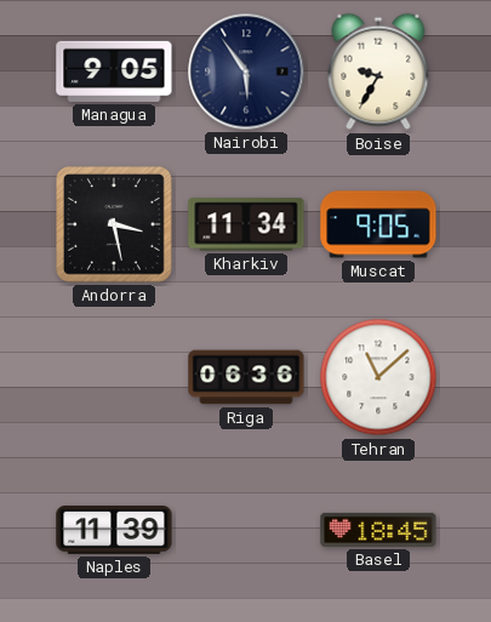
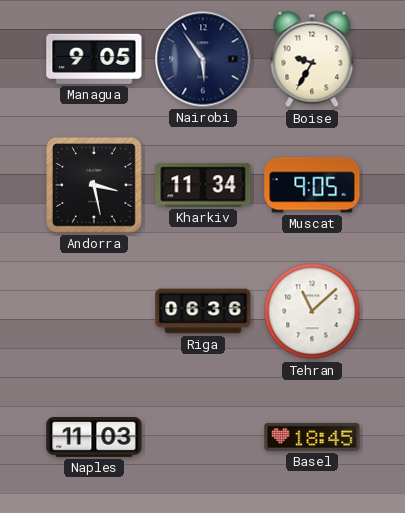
Naples: 11:39 -> 11:03
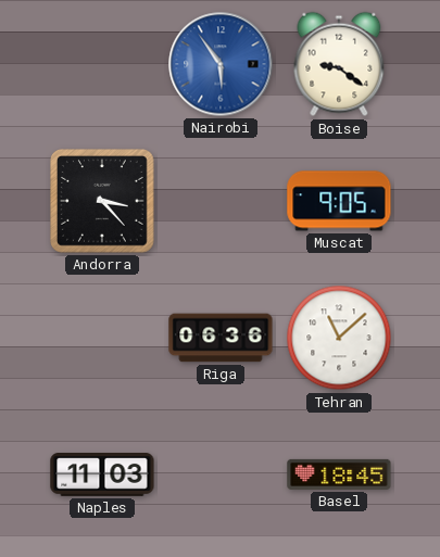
Managua: 9:05 -> none
Nairobi dial: navy -> blue
Boise: 9:35 -> 9:21
Andorra: 3:28 -> 3:23
Kharkiv: 11:34 -> none
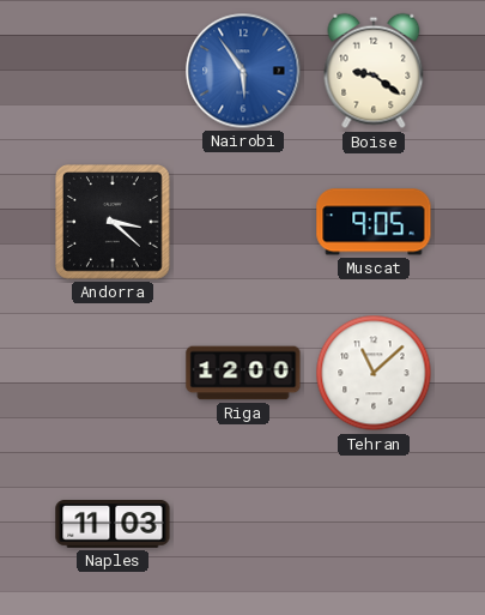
Andorra: 3:23 -> 3:22
Riga: 06:36 -> 12:00
Basel: 18:45 -> none
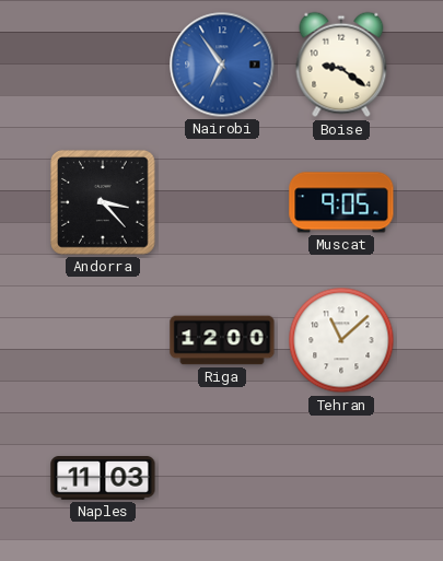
Nairobi: 5:54 -> 6:54
Andorra: 3:22 -> 3:23
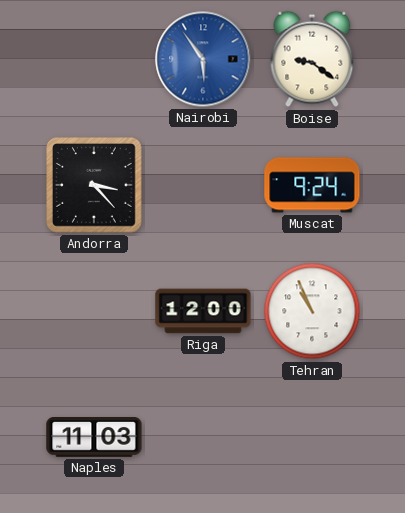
Nairobi: 6:54 -> 5:54
Muscat: 9:05 -> 9:24
Tehran: 11:08 -> 10:56
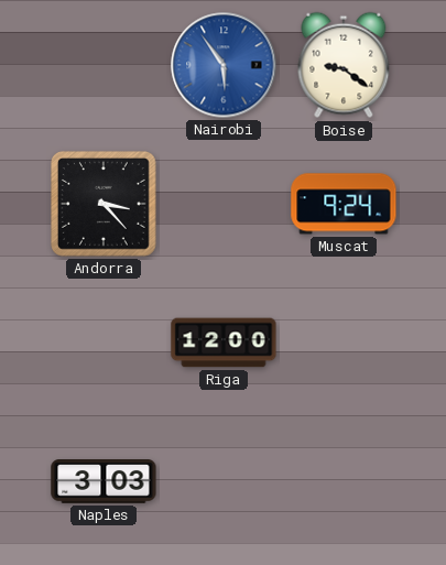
Tehran: 10:56 -> none
Naples: 11:03 -> 3:03
